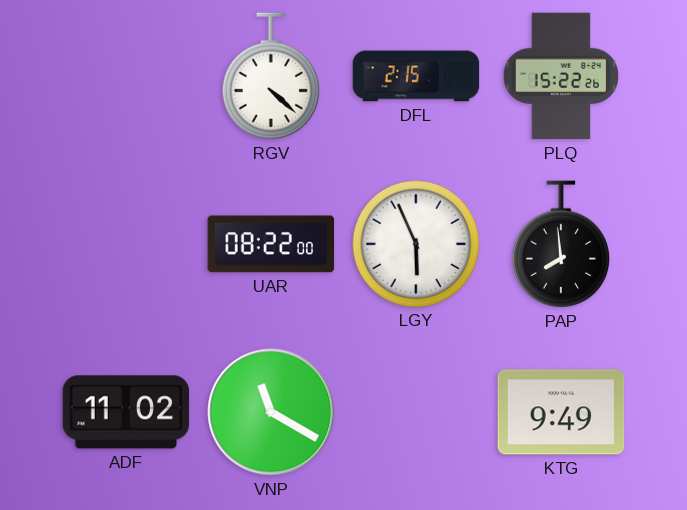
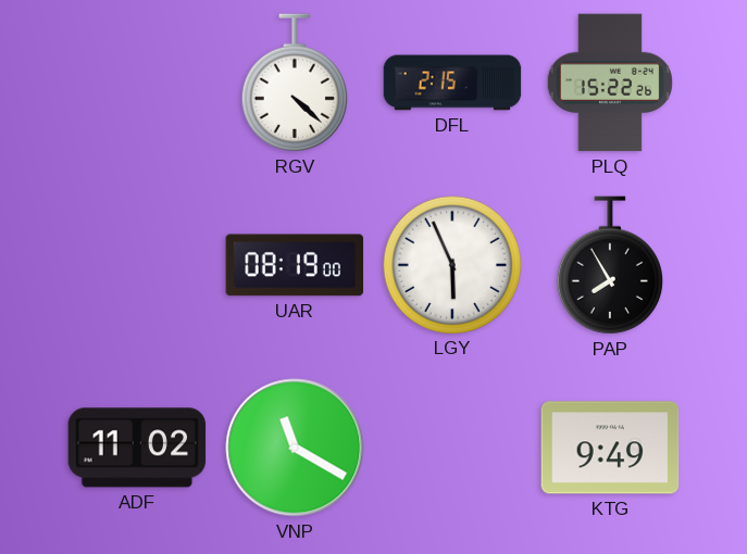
UAR: 08:22 -> 08:19
PAP: 7:59 -> 7:55
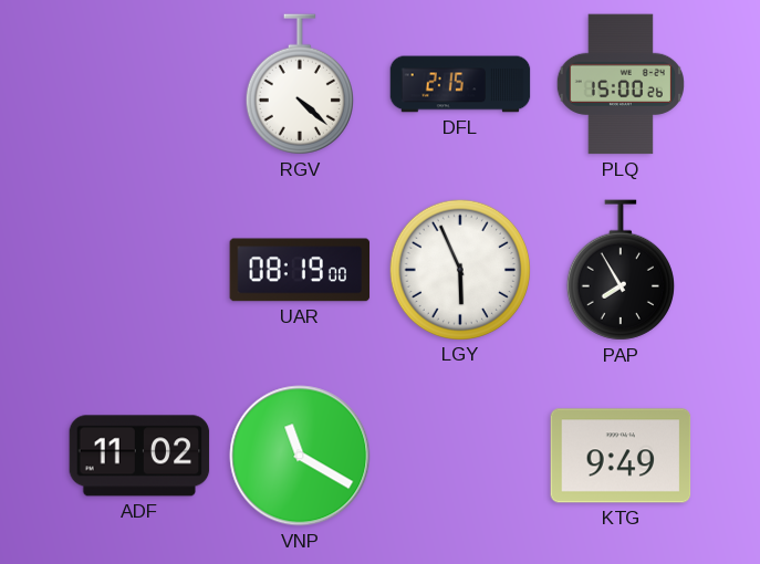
PLQ: 15:22 -> 15:00
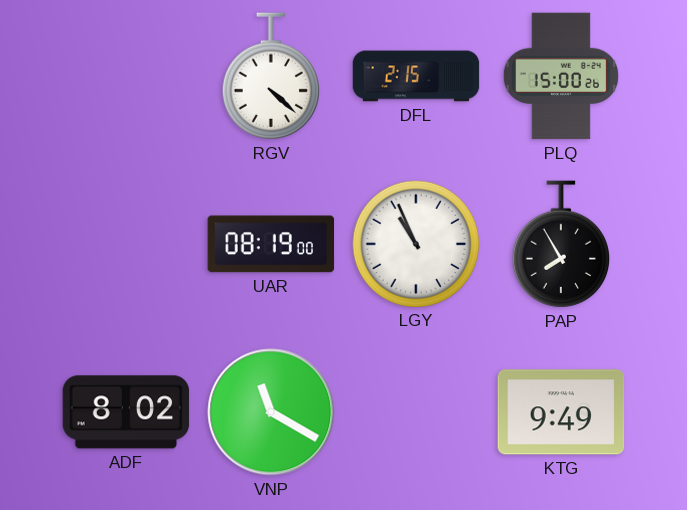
LGY: 5:56 -> 10:56
ADF: 11:02 -> 8:02
